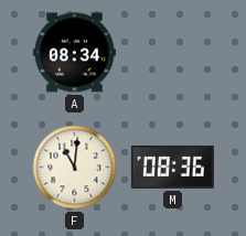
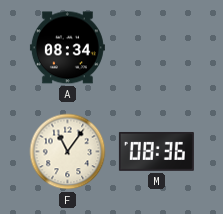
F: 11:01 -> 11:06
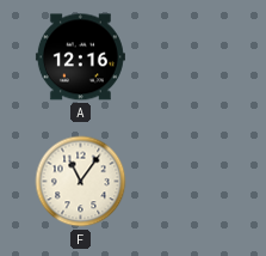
A: 08:34 -> 12:16
M: 08:36 -> none
